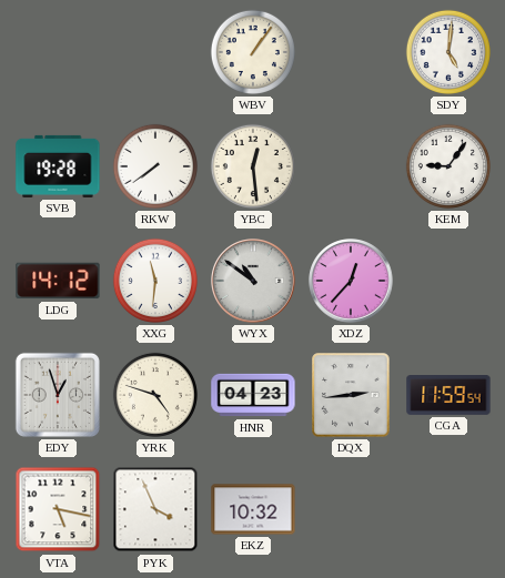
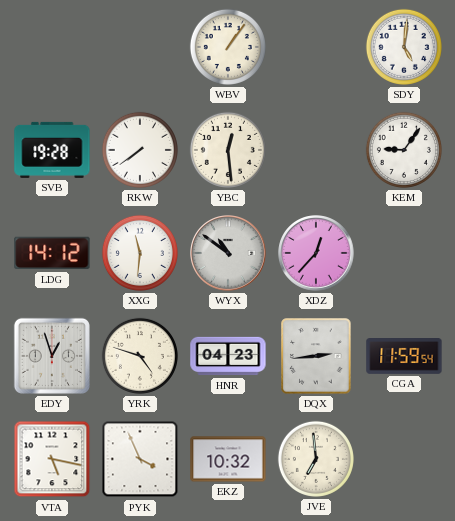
JVE: none -> 6:59
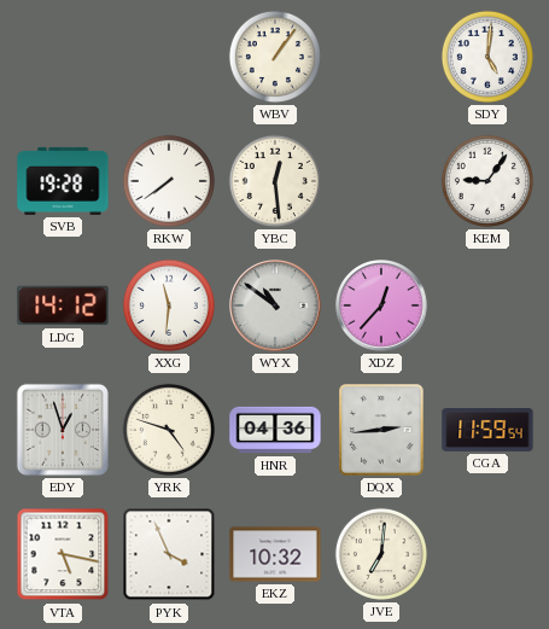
HNR: 04:23 -> 04:36
JVE: 6:59 -> 7:01
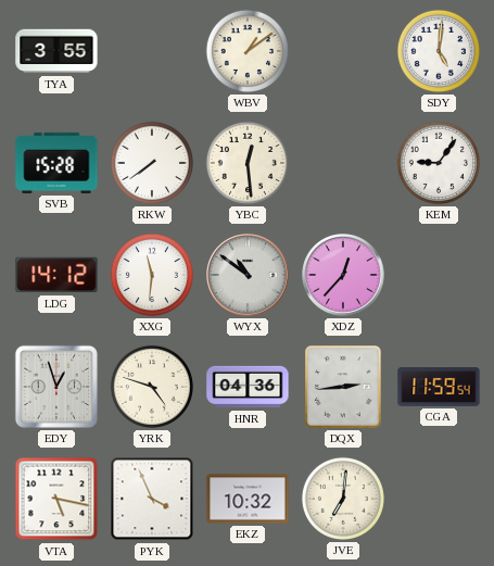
TYA: none -> 3:55
WBV: 1:06 -> 1:09
SVB: 19:28 -> 15:28
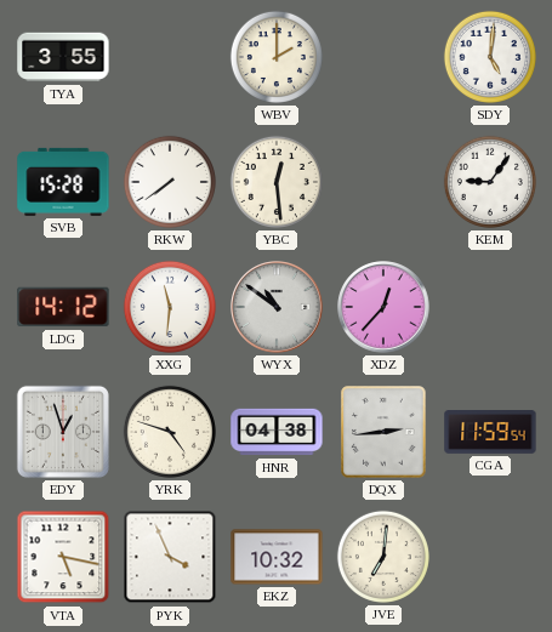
WBV: 1:09 -> 2:00
HNR: 04:36 -> 04:38
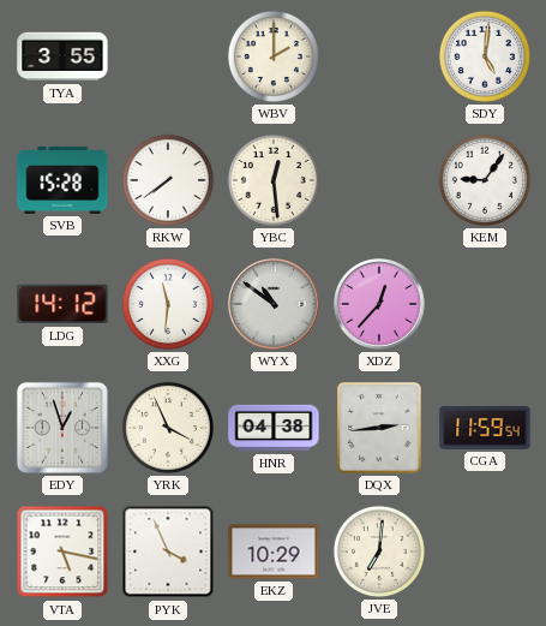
YRK: 4:48 -> 3:56
EKZ: 10:32 -> 10:29
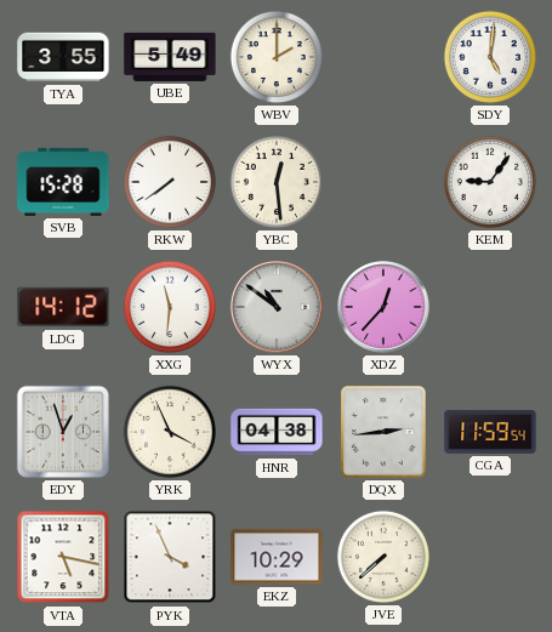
UBE: none -> 5:49
JVE: 7:01 -> 7:38
